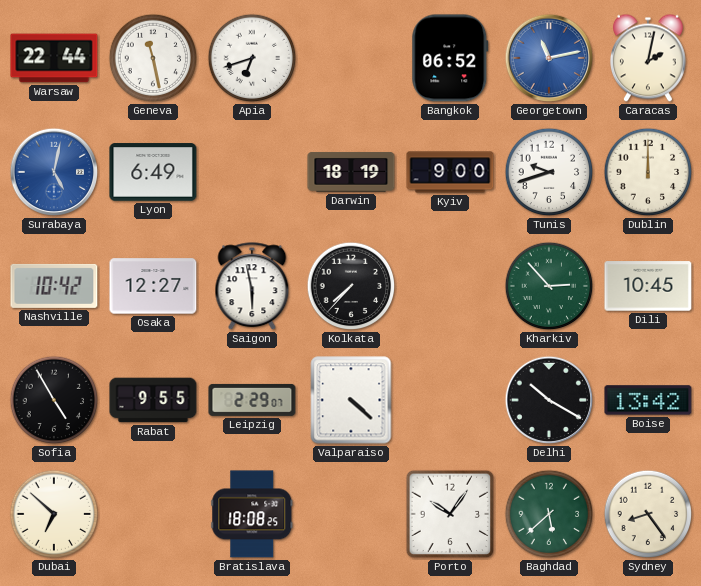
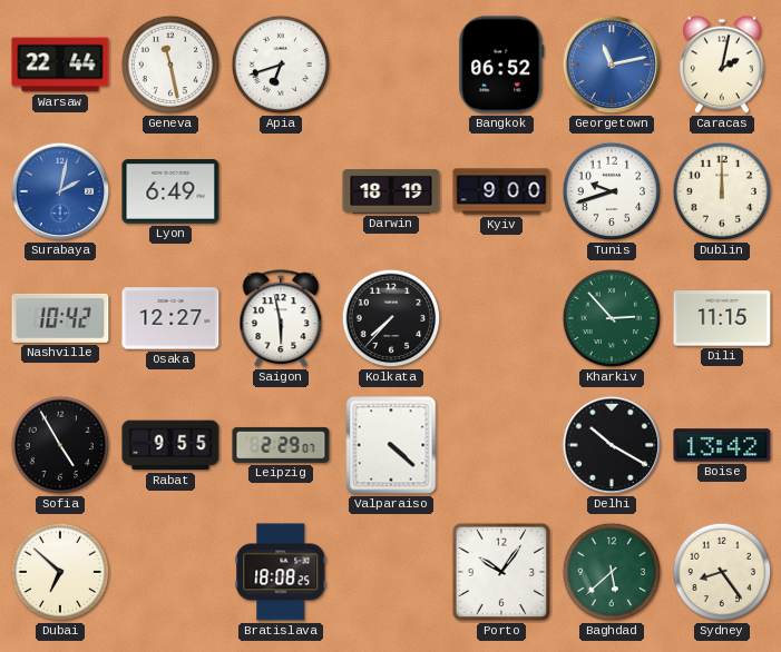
Surabaya: 5:02 -> 2:02
Dili: 10:45 -> 11:15
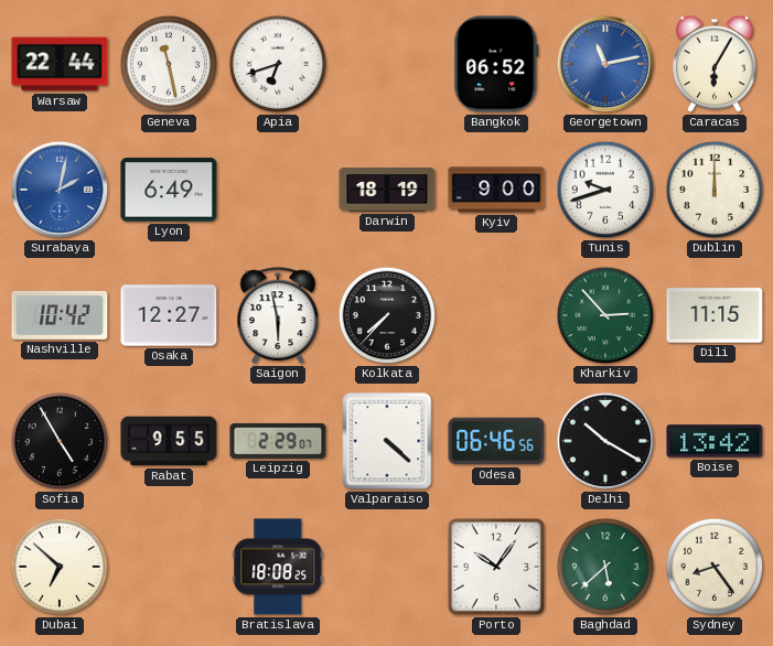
Caracas: 2:02 -> 6:05
Odesa: none -> 06:46
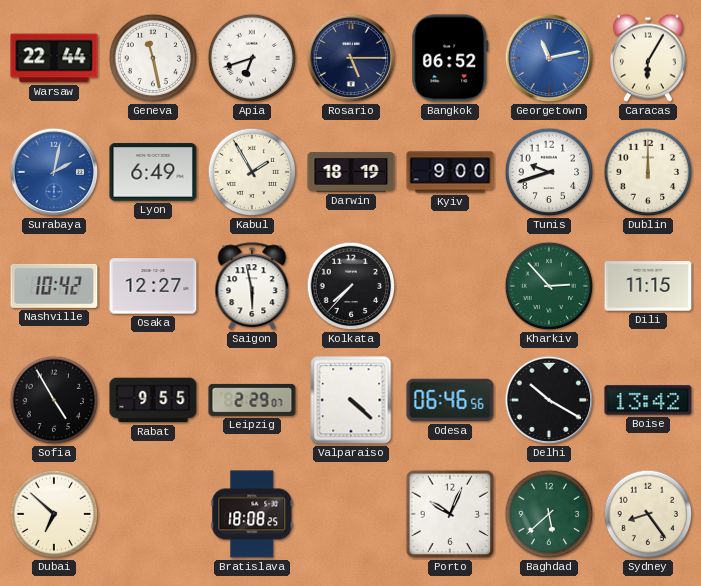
Rosario: none -> 5:15
Kabul: none -> 1:55
Porto: 10:06 -> 10:04
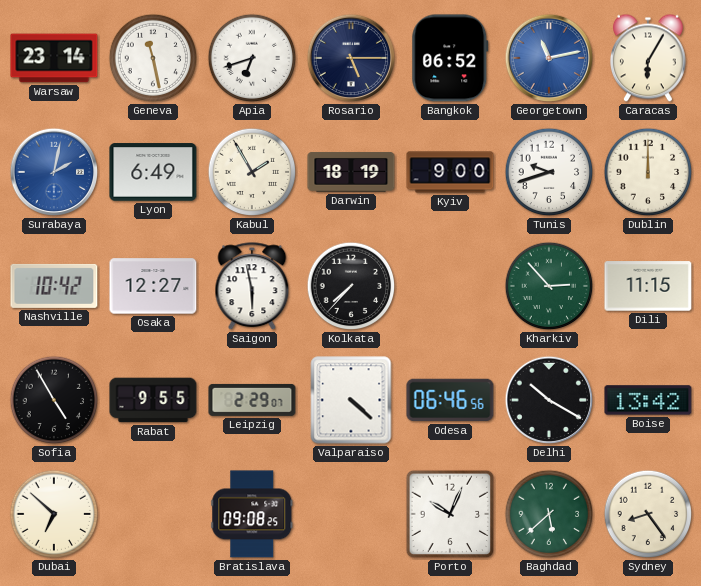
Warsaw: 22:44 -> 23:14
Bratislava: 18:08 -> 09:08
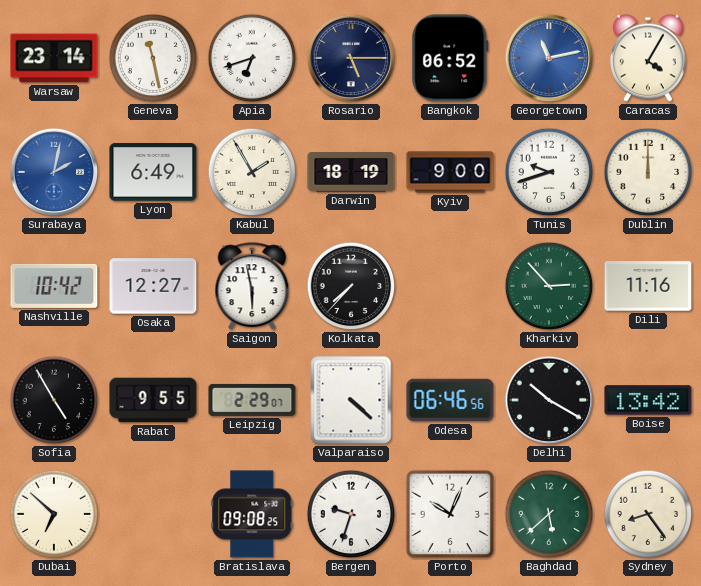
Caracas: 6:05 -> 4:05
Dili: 11:15 -> 11:16
Bergen: none -> 9:33
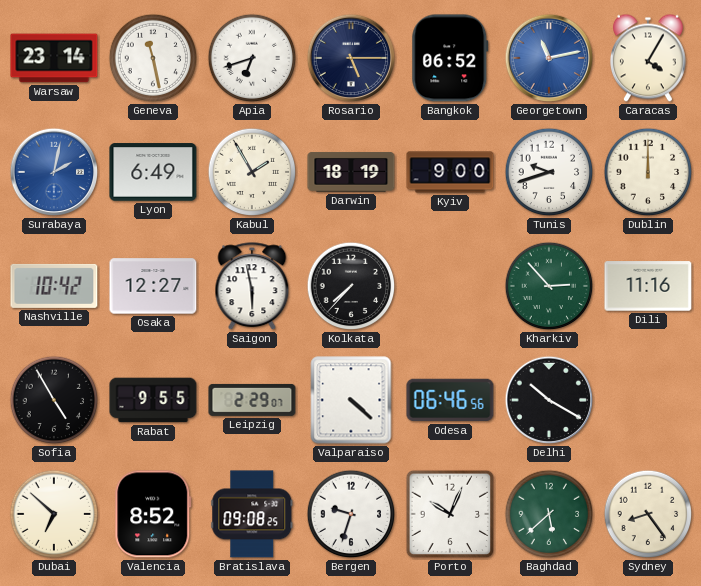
Boise: 13:42 -> none
Valencia: none -> 8:52
